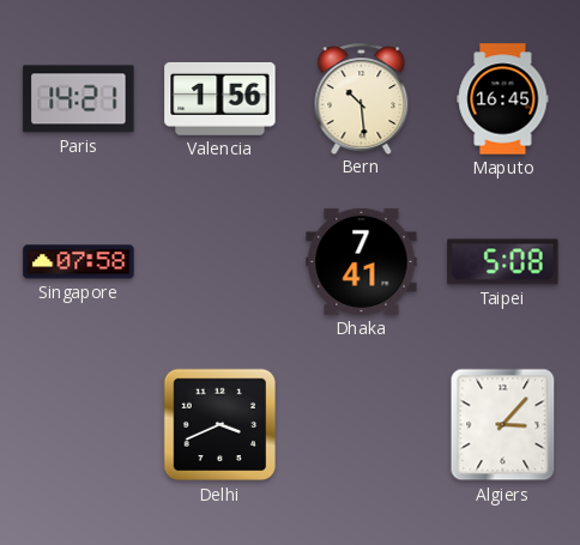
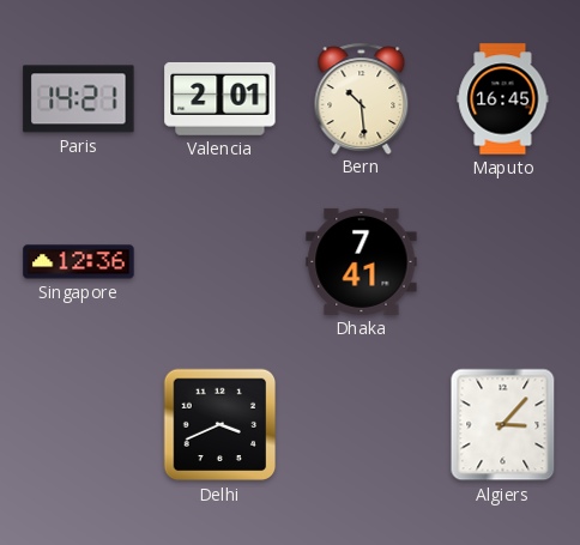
Valencia: 1:56 -> 2:01
Singapore: 07:58 -> 12:36
Taipei: 5:08 -> none
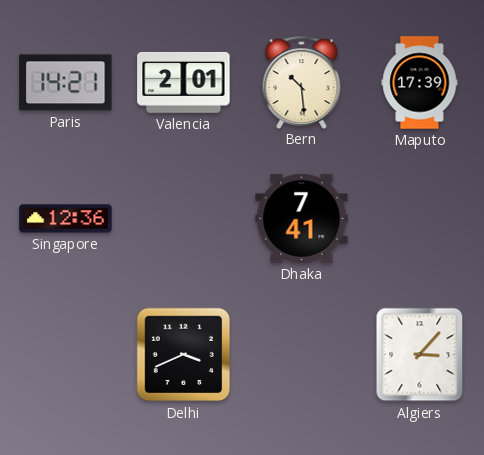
Maputo: 16:45 -> 17:39
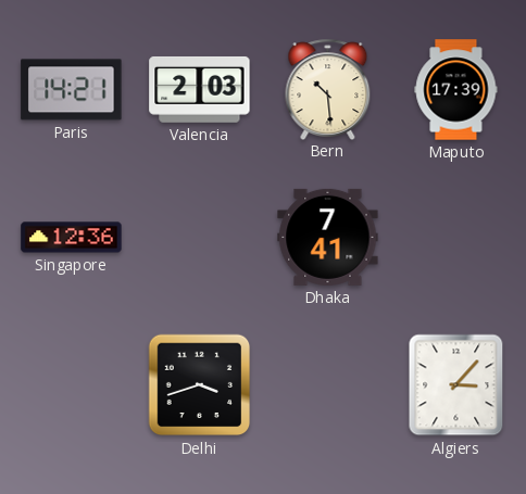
Valencia: 2:01 -> 2:03
Delhi: 3:41 -> 3:42
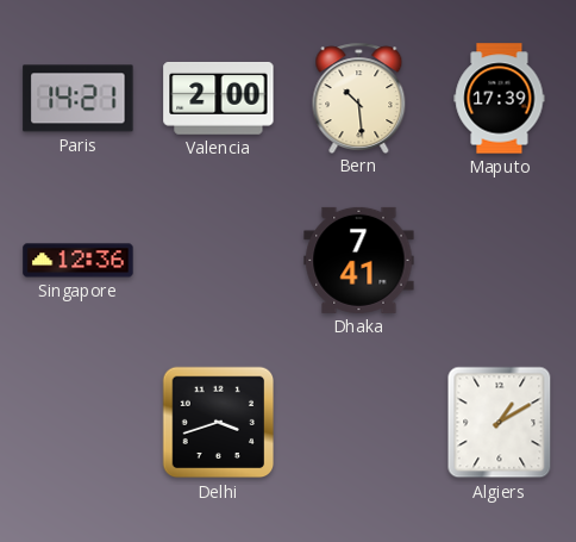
Valencia: 2:03 -> 2:00
Algiers: 3:07 -> 1:10
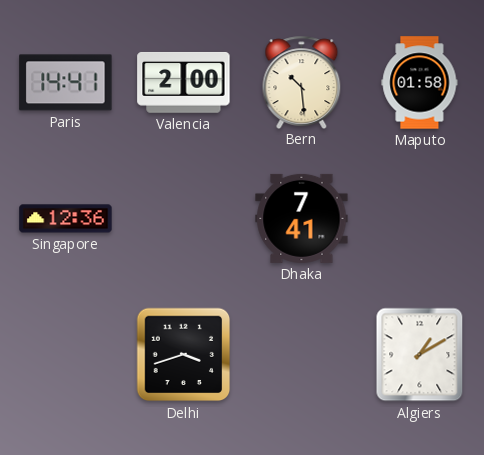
Paris: 14:21 -> 14:41
Maputo: 17:39 -> 01:58
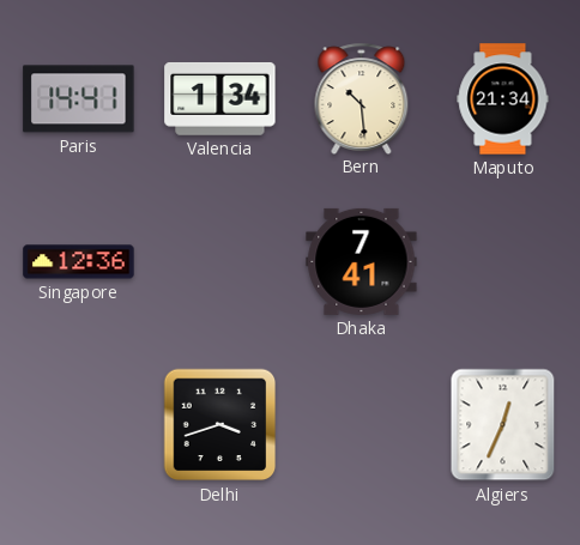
Valencia: 2:00 -> 1:34
Maputo: 01:58 -> 21:34
Algiers: 1:10 -> 12:34
